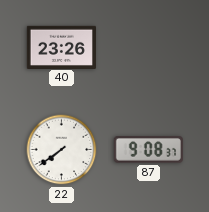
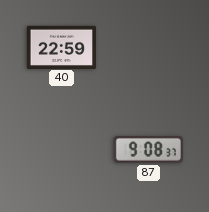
40: 23:26 -> 22:59
22: 7:39 -> none
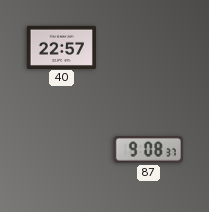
40: 22:59 -> 22:57
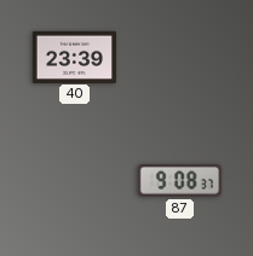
40: 22:57 -> 23:39
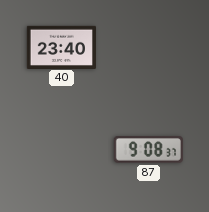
40: 23:39 -> 23:40
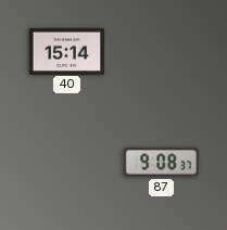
40: 23:40 -> 15:14
